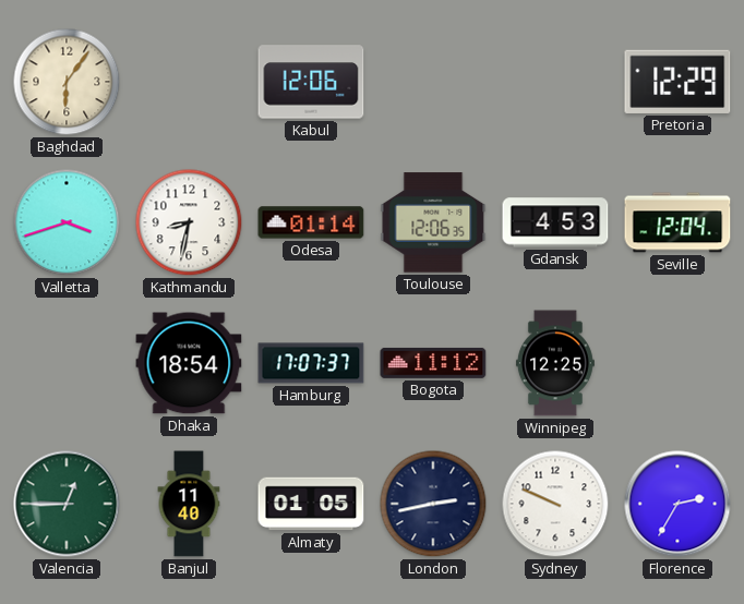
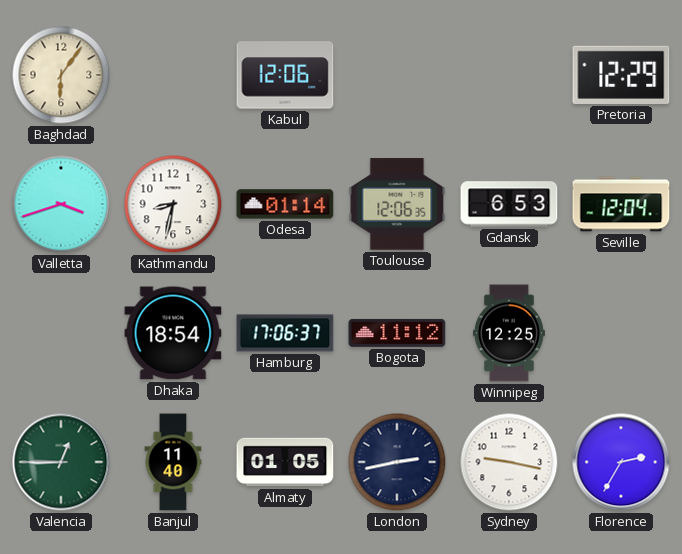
Gdansk: 4:53 -> 6:53
Hamburg: 17:07 -> 17:06
Sydney: 9:49 -> 9:17
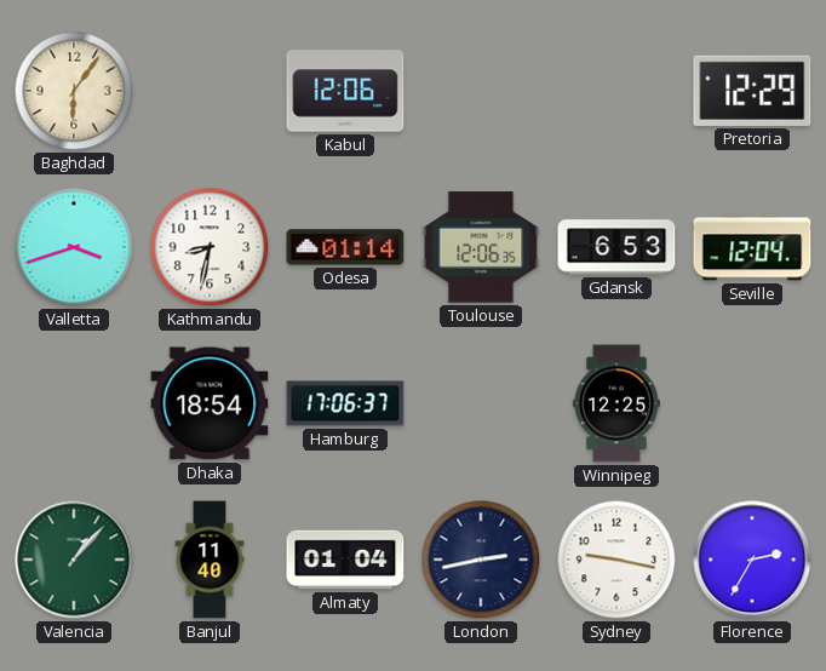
Bogota: 11:12 -> none
Valencia: 12:45 -> 1:07
Almaty: 01:05 -> 01:04
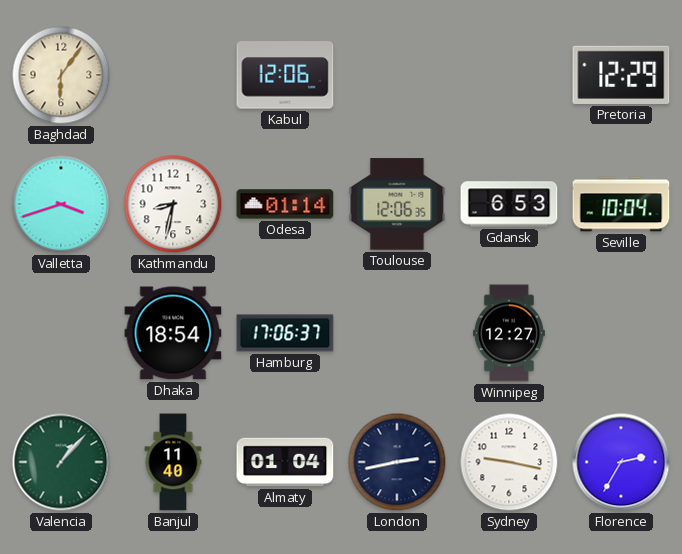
Seville: 12:04 -> 10:04
Winnipeg: 12:25 -> 12:27
